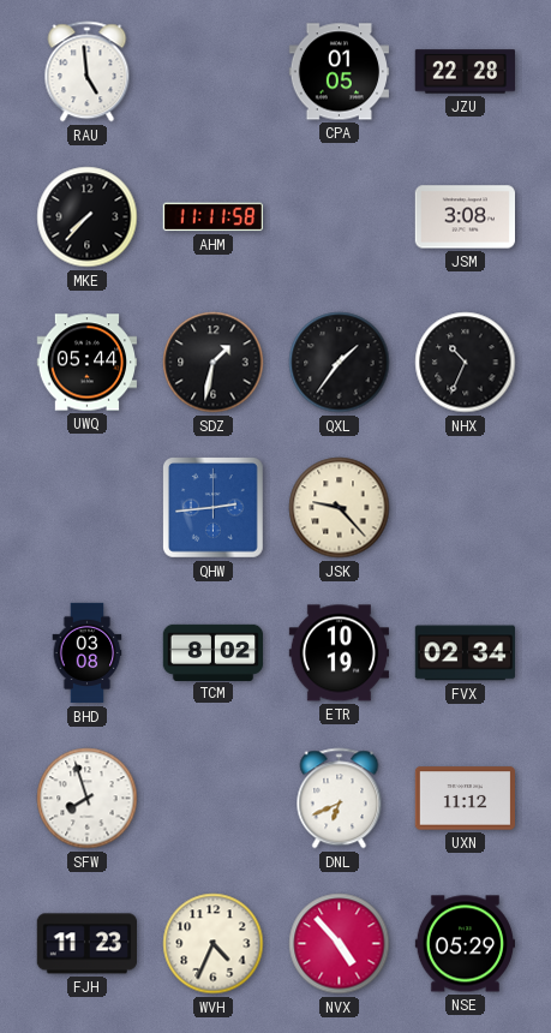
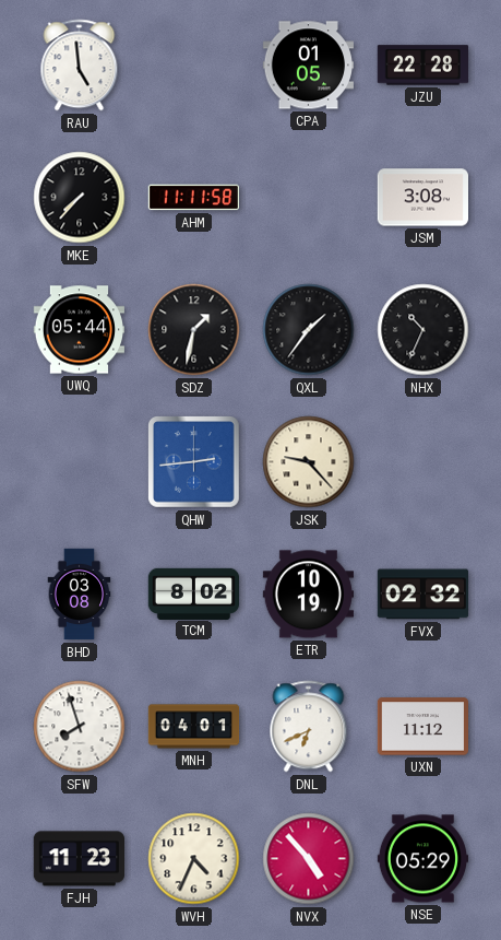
FVX: 02:34 -> 02:32
MNH: none -> 04:01
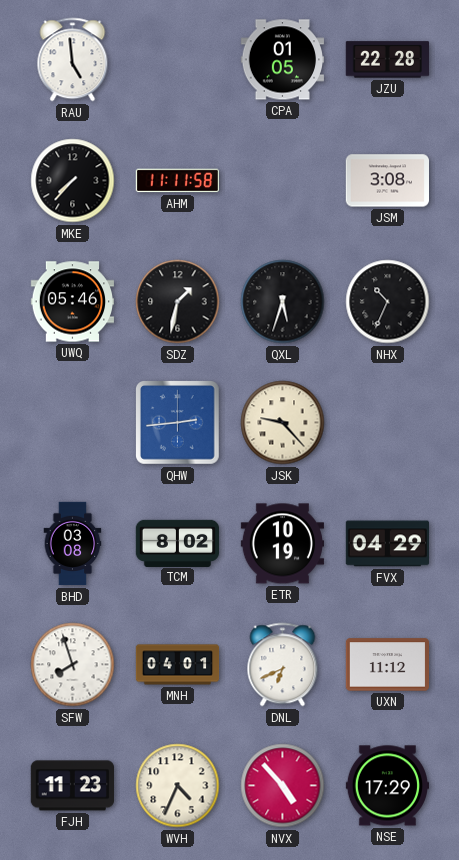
UWQ: 05:44 -> 05:46
QXL: 1:36 -> 5:33
FVX: 02:32 -> 04:29
NSE: 05:29 -> 17:29
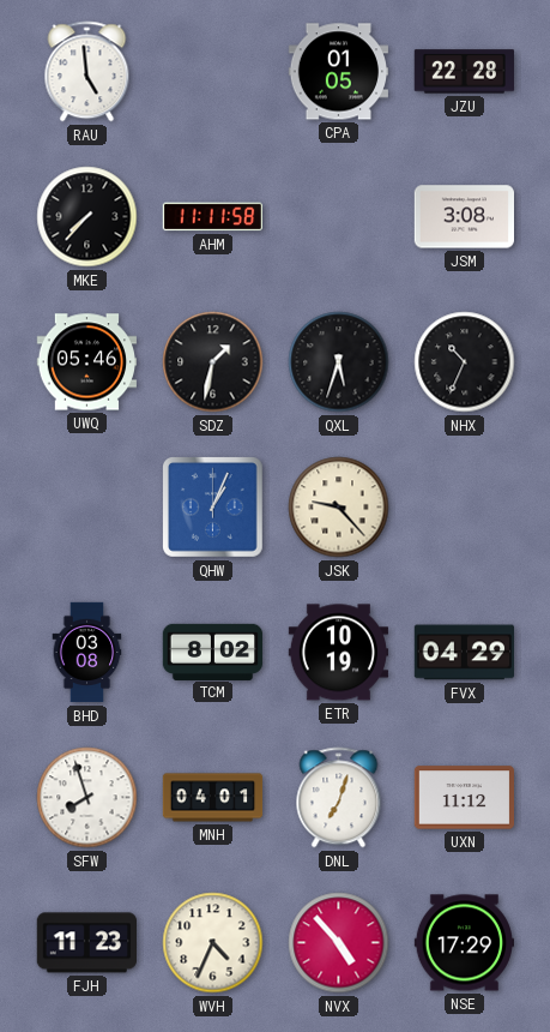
QHW: 2:44 -> 1:04
DNL: 6:41 -> 7:03
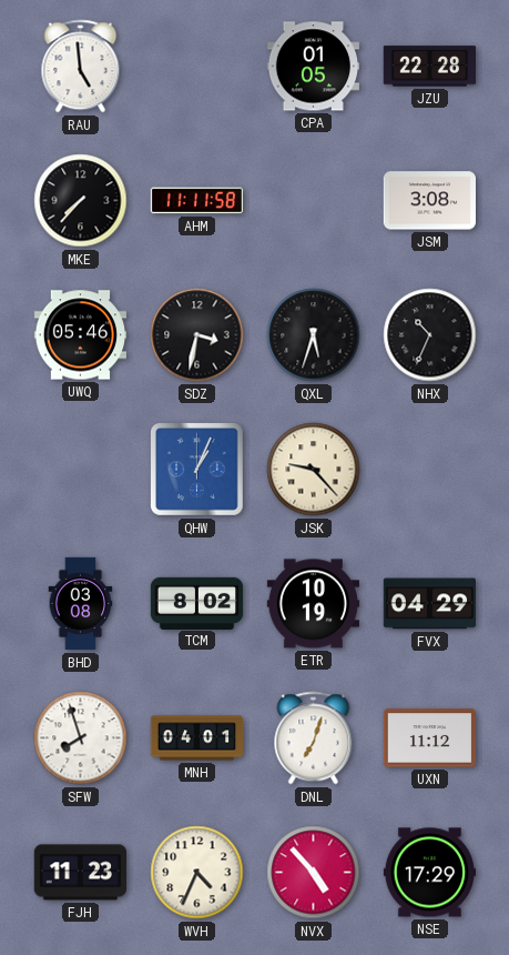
SDZ: 1:32 -> 3:32
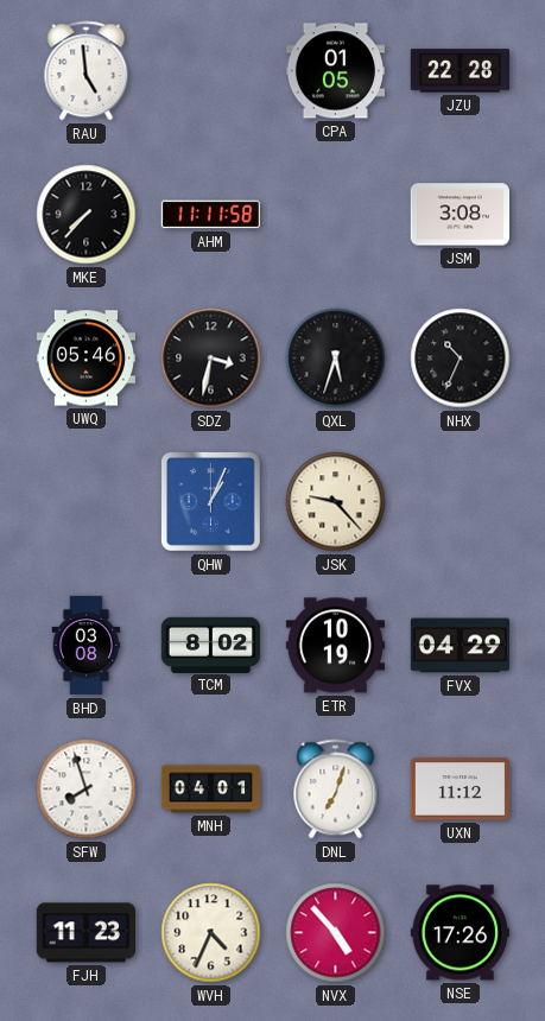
NSE: 17:29 -> 17:26
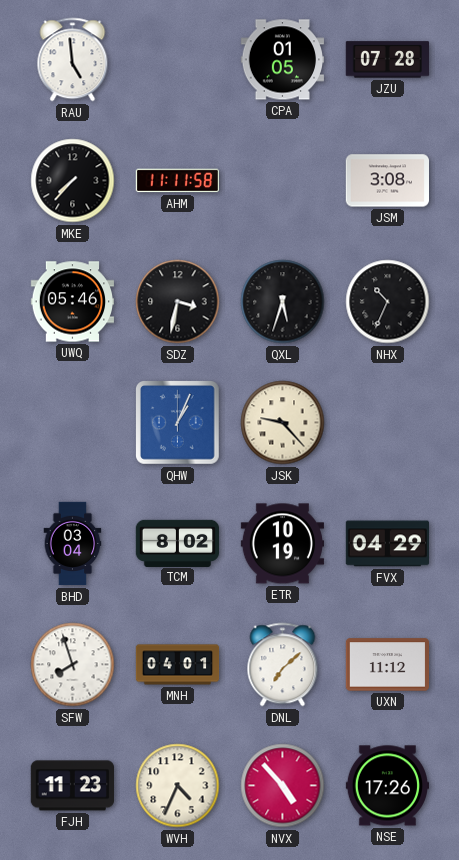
JZU: 22:28 -> 07:28
BHD: 03:08 -> 03:04
DNL: 7:03 -> 7:08
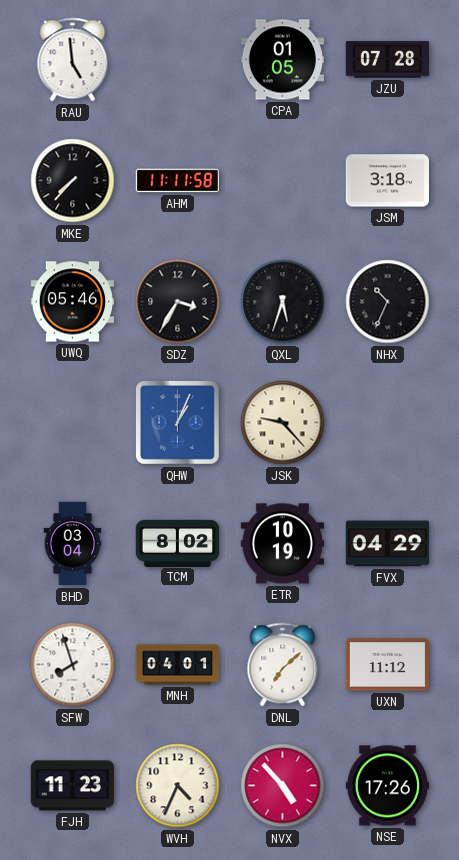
JSM: 3:08 -> 3:18
SDZ: 3:32 -> 3:35
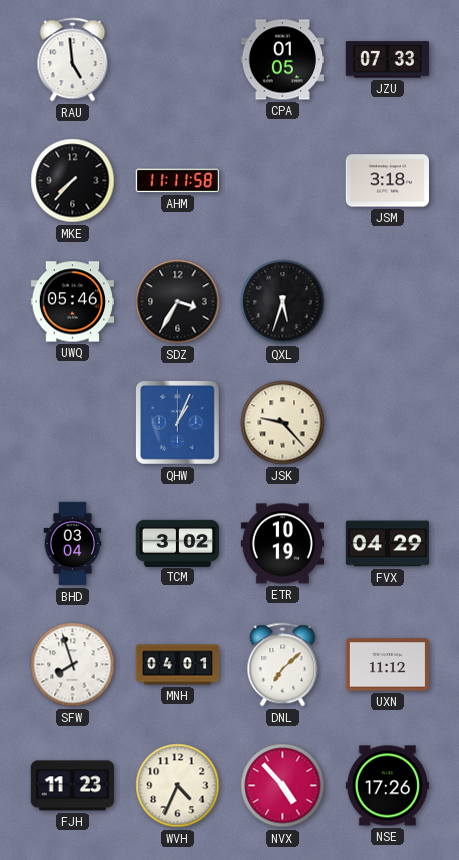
JZU: 07:28 -> 07:33
NHX: 10:34 -> none
TCM: 8:02 -> 3:02
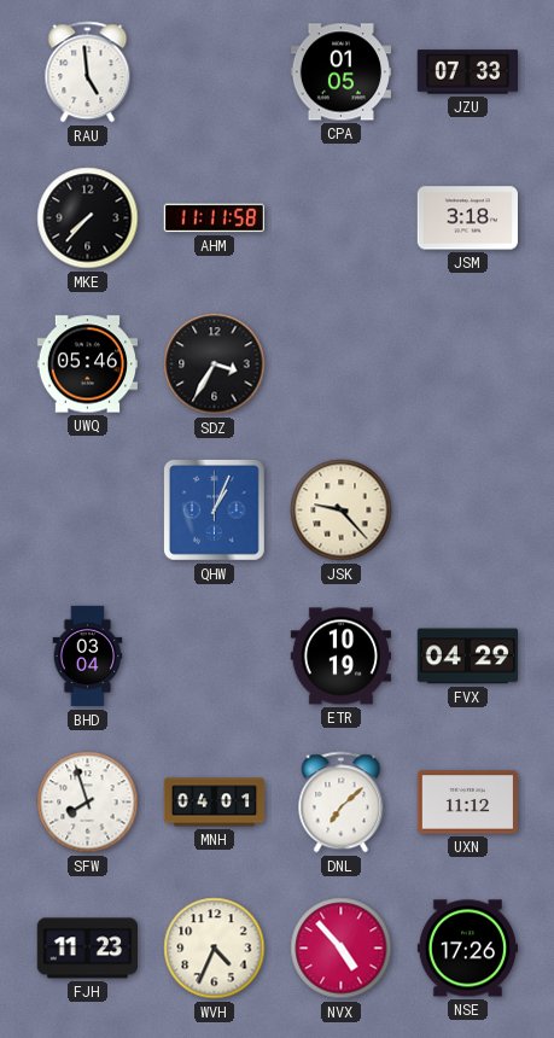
QXL: 5:33 -> none
TCM: 3:02 -> none
